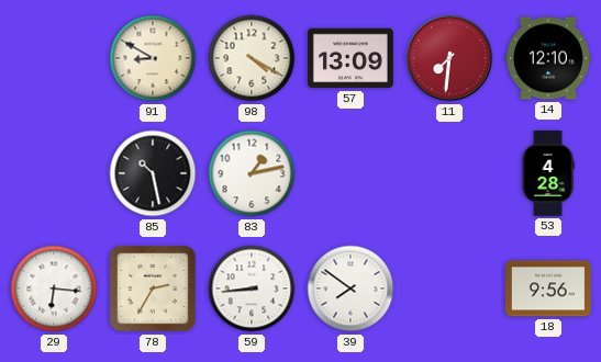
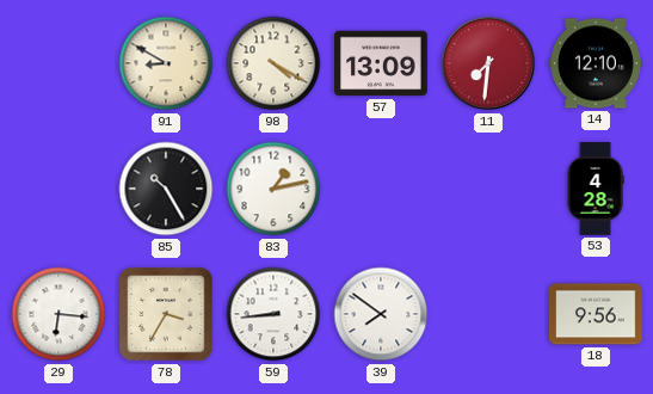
85: 10:28 -> 10:25
78: 2:35 -> 3:35
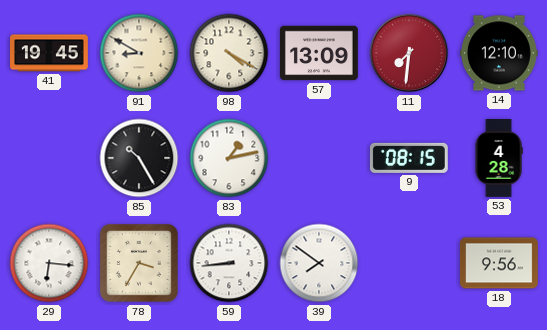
41: none -> 19:45
9: none -> 08:15
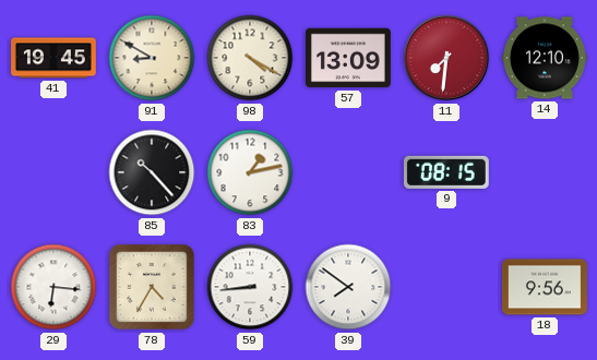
85: 10:25 -> 10:23
53: 4:28 -> none
78: 3:35 -> 4:35
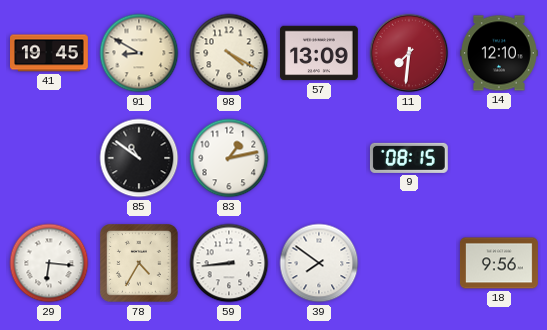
85: 10:23 -> 10:51
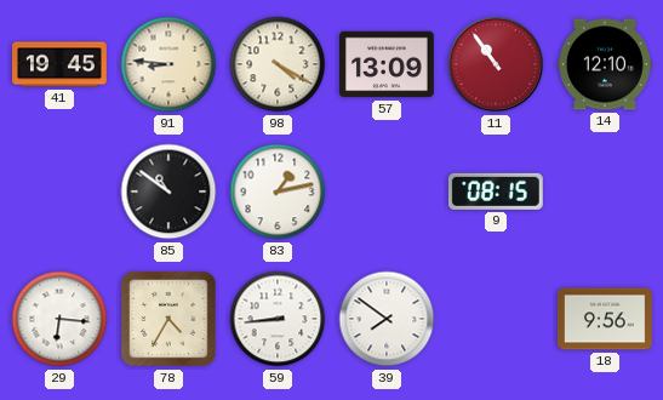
91: 8:50 -> 8:46
11: 7:31 -> 10:54
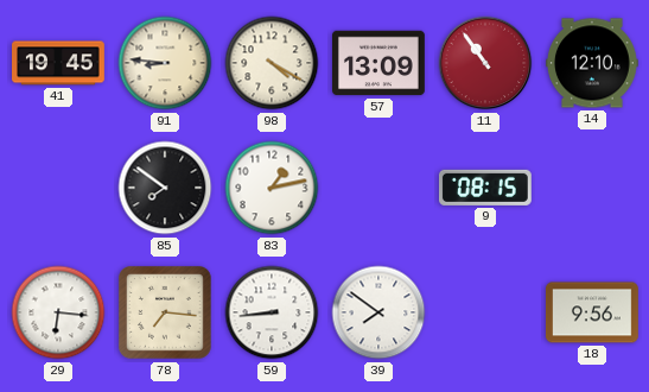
85: 10:51 -> 7:51
78: 4:35 -> 7:16
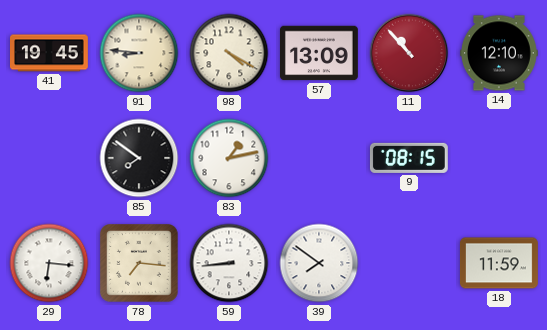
11: 10:54 -> 10:53
18: 9:56 -> 11:59
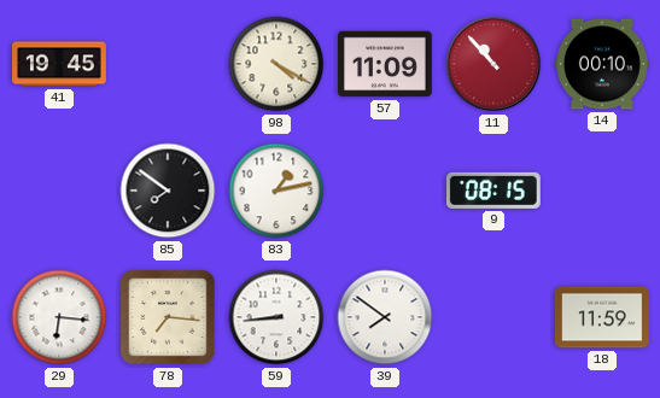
91: 8:46 -> none
57: 13:09 -> 11:09
14: 12:10 -> 00:10
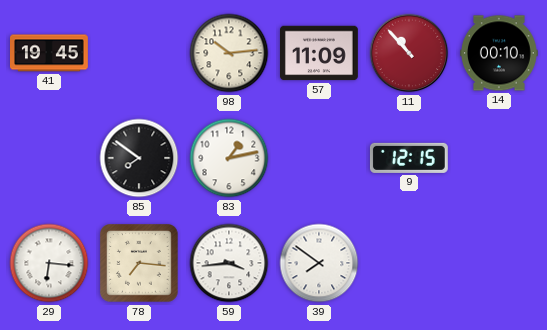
98: 4:20 -> 10:14
9: 08:15 -> 12:15
59: 8:44 -> 3:44
18: 11:59 -> none
